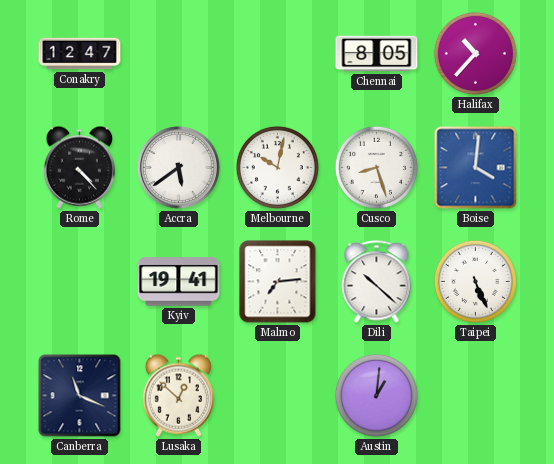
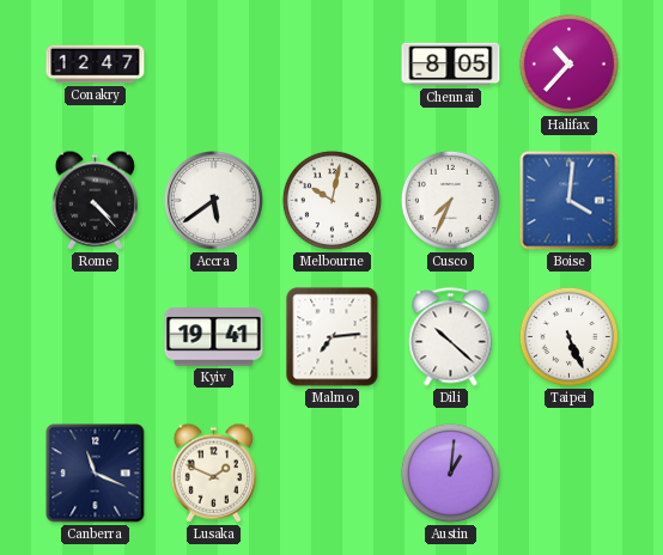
Cusco: 8:27 -> 7:34
Lusaka: 12:52 -> 1:49
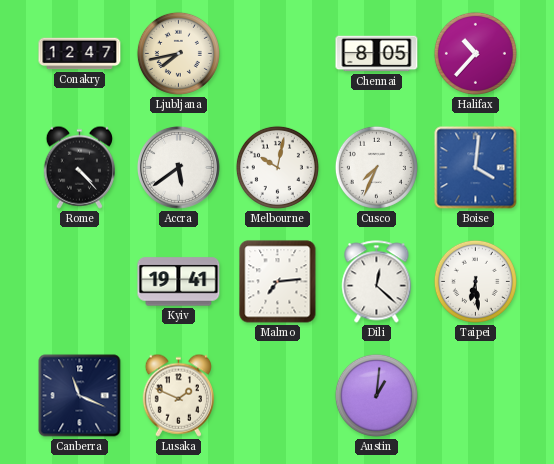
Ljubljana: none -> 7:43
Dili: 10:22 -> 12:22
Taipei: 5:26 -> 6:29
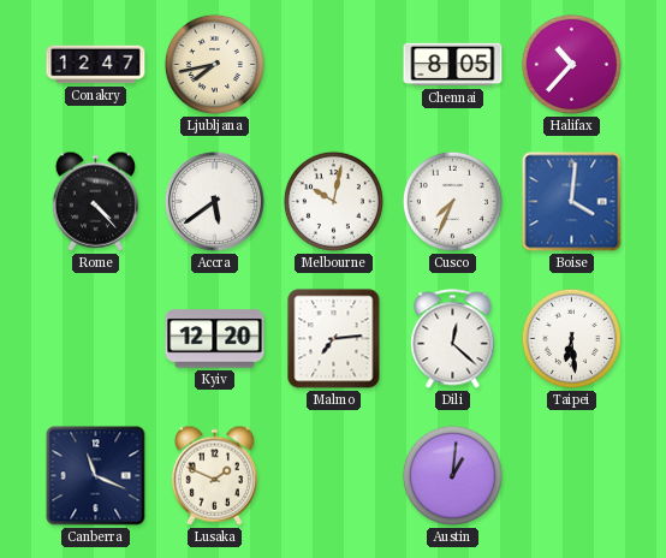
Kyiv: 19:41 -> 12:20
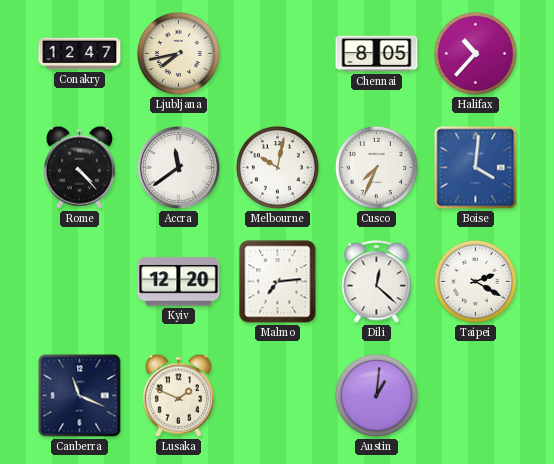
Accra: 5:39 -> 11:39
Taipei: 6:29 -> 2:20
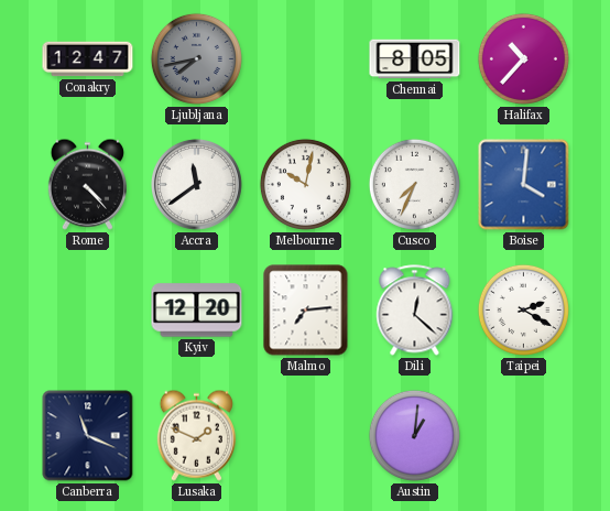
Ljubljana dial: cream -> grey
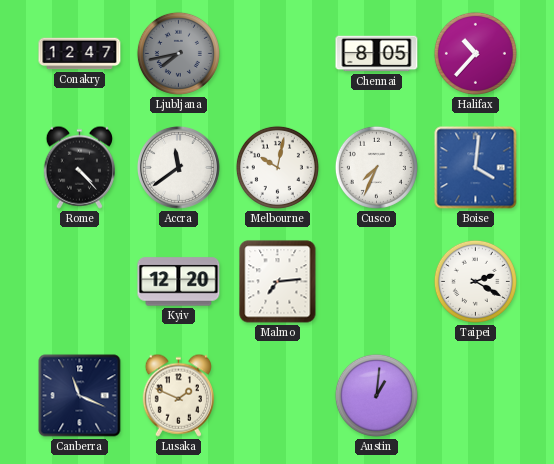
Dili: 12:22 -> none
